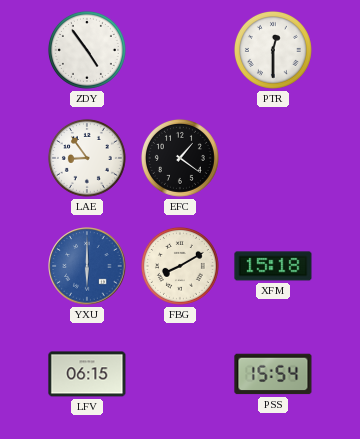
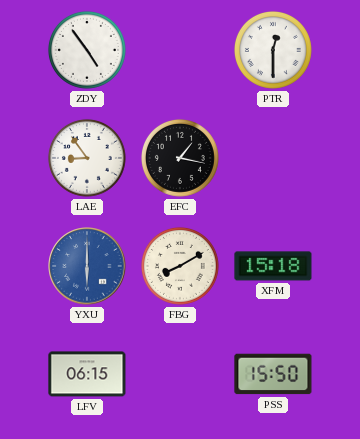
EFC: 1:21 -> 1:17
PSS: 15:54 -> 15:50
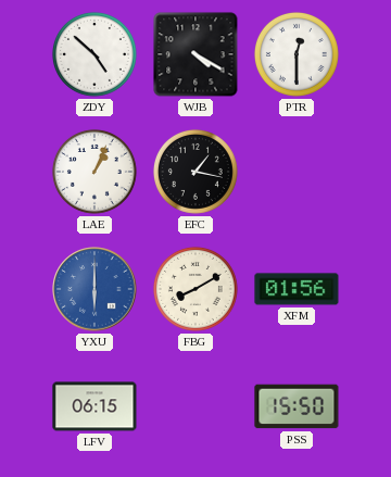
ZDY: 4:54 -> 4:52
WJB: none -> 4:20
LAE: 8:54 -> 1:04
XFM: 15:18 -> 01:56
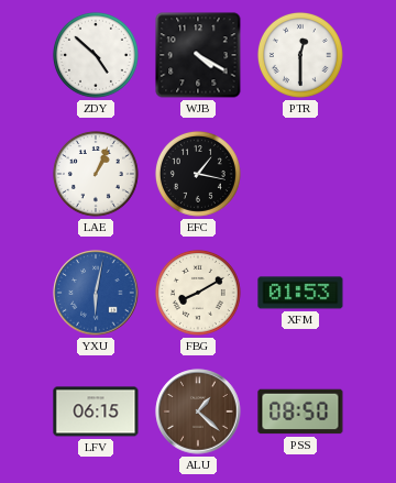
YXU: 6:00 -> 6:02
XFM: 01:56 -> 01:53
ALU: none -> 1:22
PSS: 15:50 -> 08:50
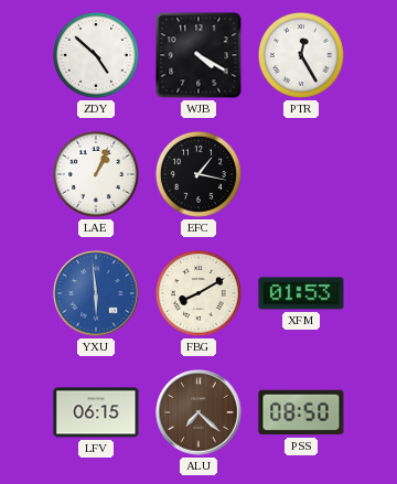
PTR: 12:30 -> 12:25
YXU: 6:02 -> 5:59
ALU: 1:22 -> 7:22
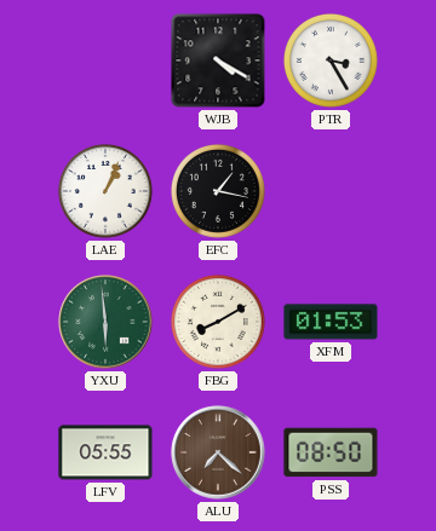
ZDY: 4:52 -> none
PTR: 12:25 -> 3:25
YXU dial: blue -> green
LFV: 06:15 -> 05:55
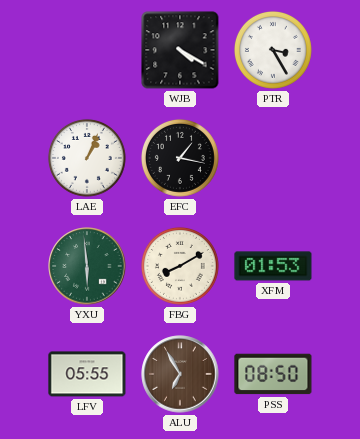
ALU: 7:22 -> 6:55
